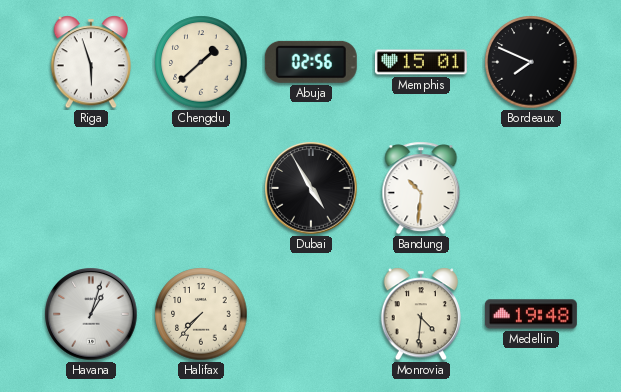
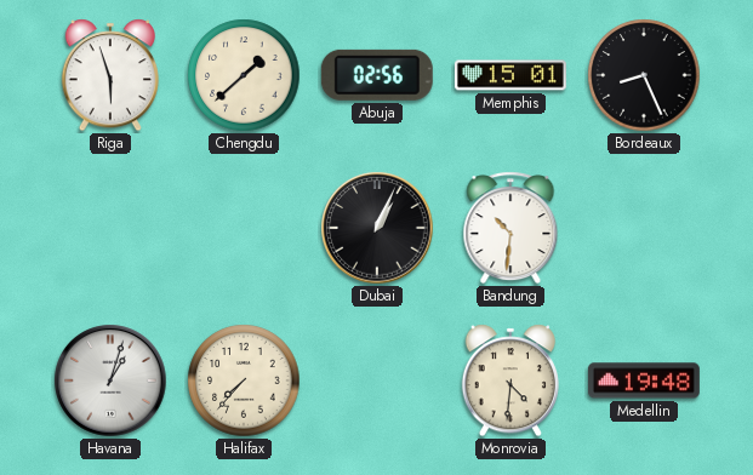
Bordeaux: 7:49 -> 8:26
Dubai: 4:55 -> 1:04
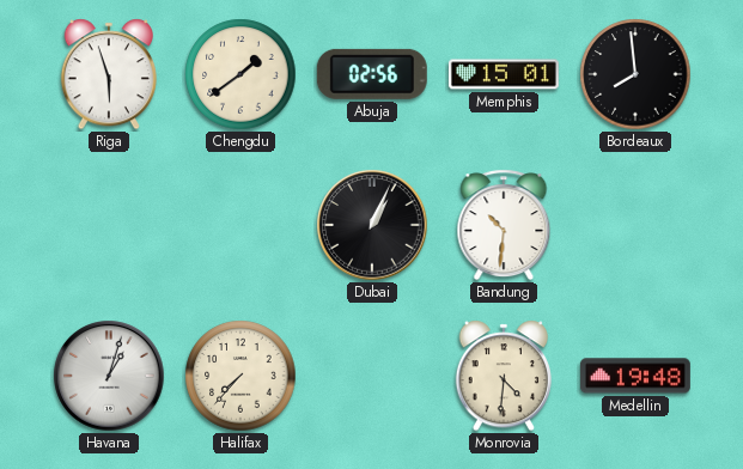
Chengdu: 1:38 -> 1:39
Bordeaux: 8:26 -> 7:59
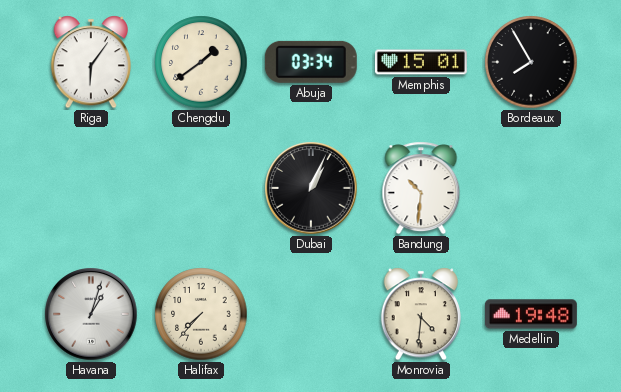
Riga: 5:57 -> 6:06
Abuja: 02:56 -> 03:34
Bordeaux: 7:59 -> 7:55
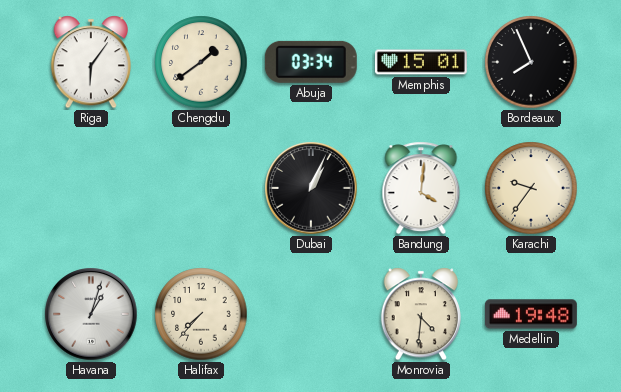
Bordeaux: 7:55 -> 7:56
Bandung: 10:31 -> 4:01
Karachi: none -> 9:36
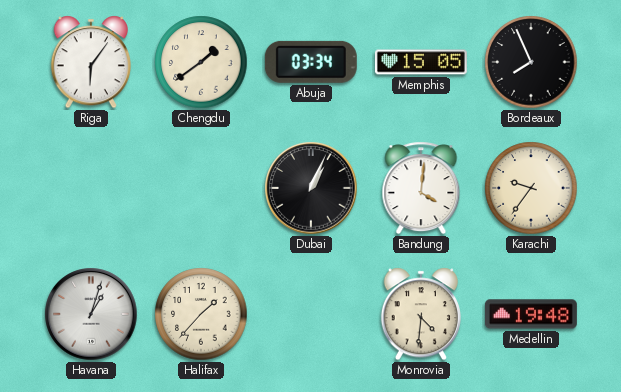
Memphis: 15:01 -> 15:05
Halifax: 7:37 -> 1:37
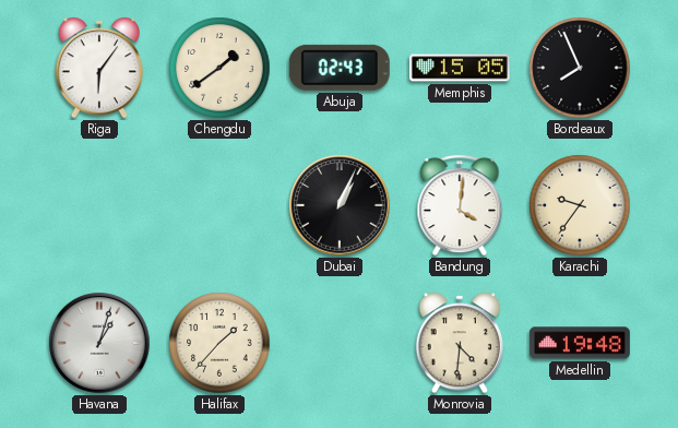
Abuja: 03:34 -> 02:43
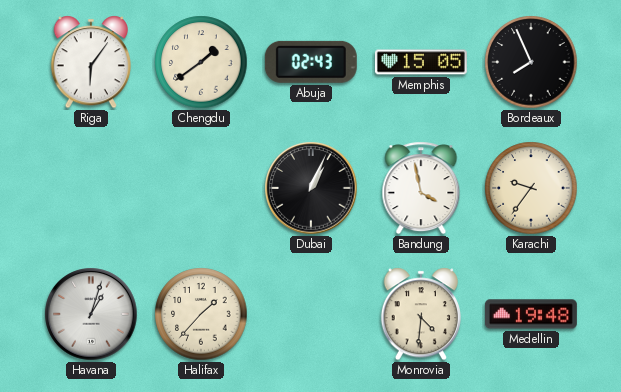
Bandung: 4:01 -> 3:58
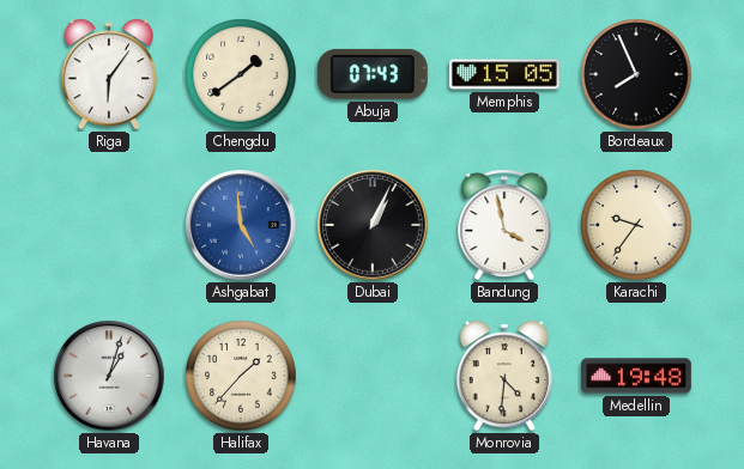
Abuja: 02:43 -> 07:43
Ashgabat: none -> 4:59
